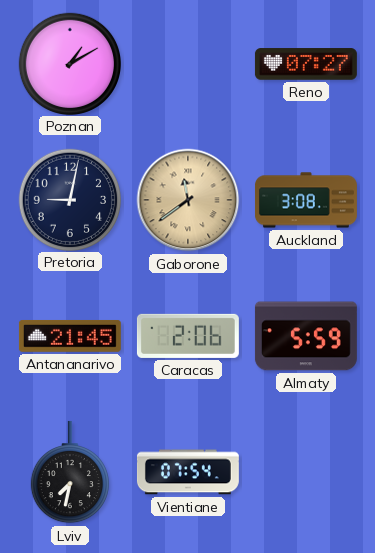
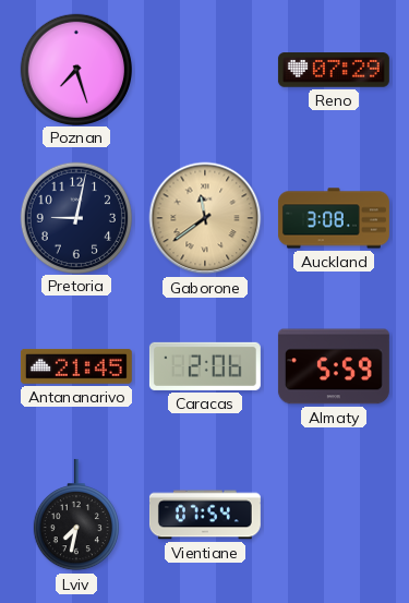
Poznan: 1:10 -> 7:27
Reno: 07:27 -> 07:29
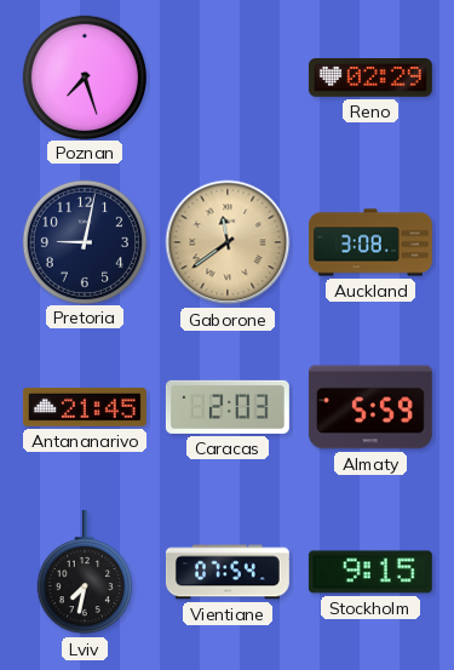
Reno: 07:29 -> 02:29
Caracas: 2:06 -> 2:03
Stockholm: none -> 9:15
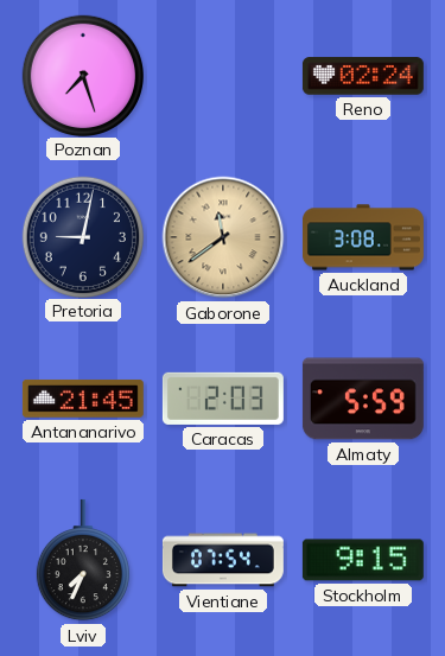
Reno: 02:29 -> 02:24
Lviv: 7:32 -> 7:34
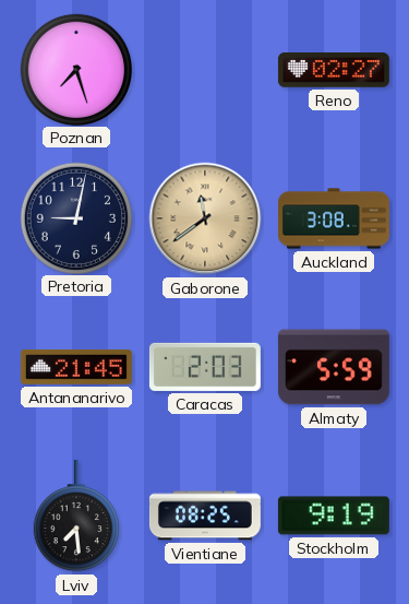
Reno: 02:24 -> 02:27
Lviv: 7:34 -> 7:29
Vientiane: 07:54 -> 08:25
Stockholm: 9:15 -> 9:19
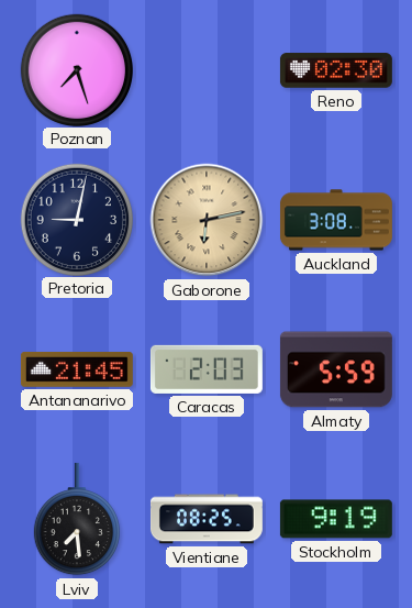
Reno: 02:27 -> 02:30
Gaborone: 11:39 -> 6:13
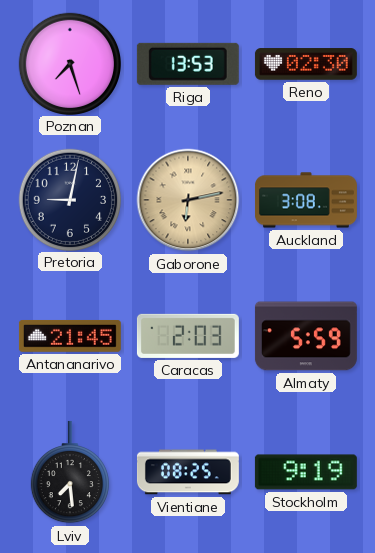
Riga: none -> 13:53
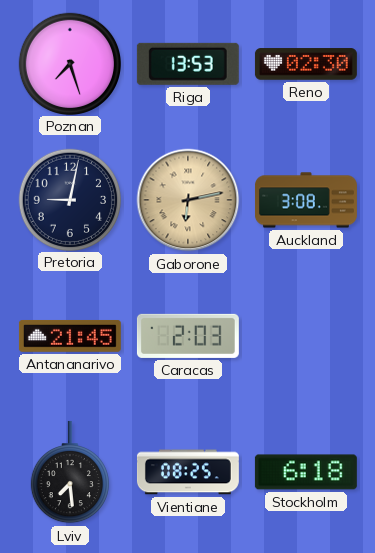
Almaty: 5:59 -> none
Stockholm: 9:19 -> 6:18
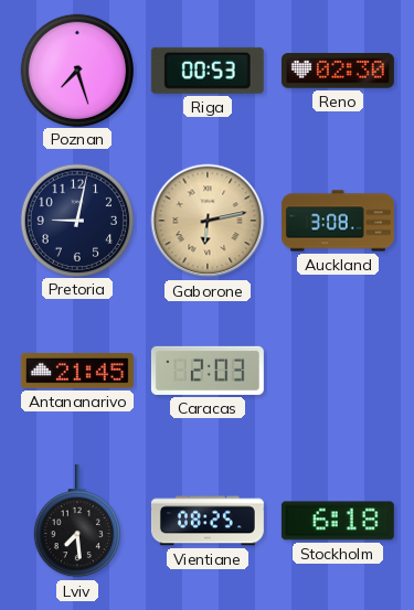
Riga: 13:53 -> 00:53
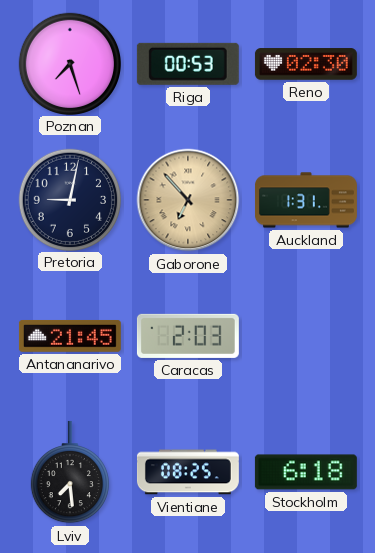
Gaborone: 6:13 -> 6:53
Auckland: 3:08 -> 1:31
